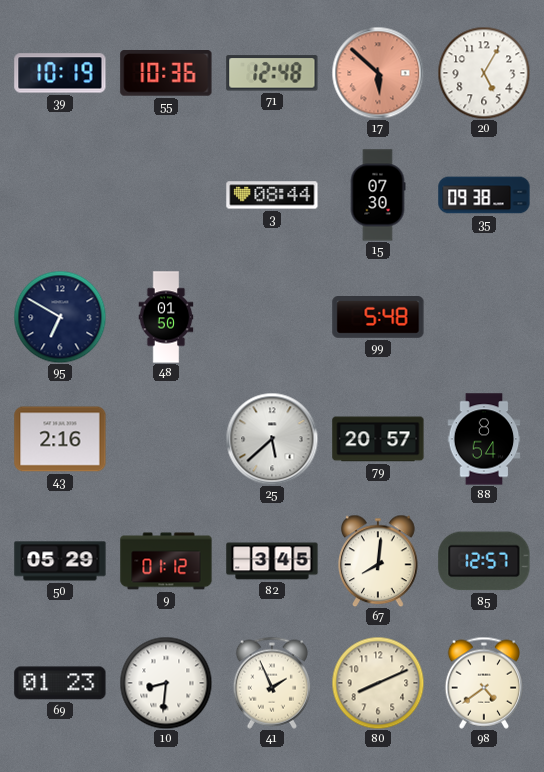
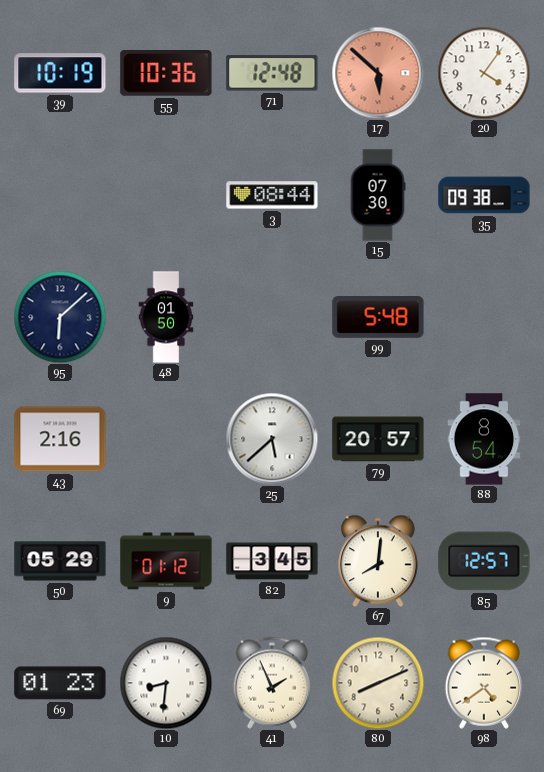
20: 5:05 -> 4:06
95: 6:50 -> 6:08
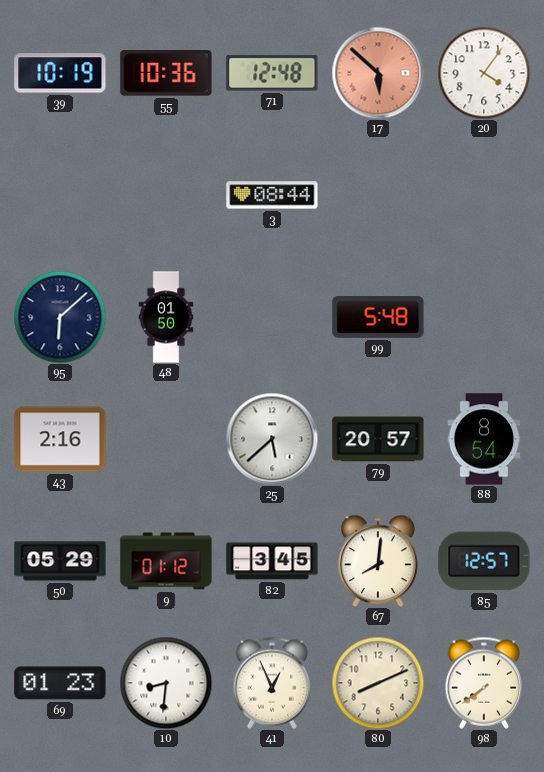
15: 07:30 -> none
35: 09:38 -> none
41: 1:56 -> 12:56
98: 4:39 -> 7:39
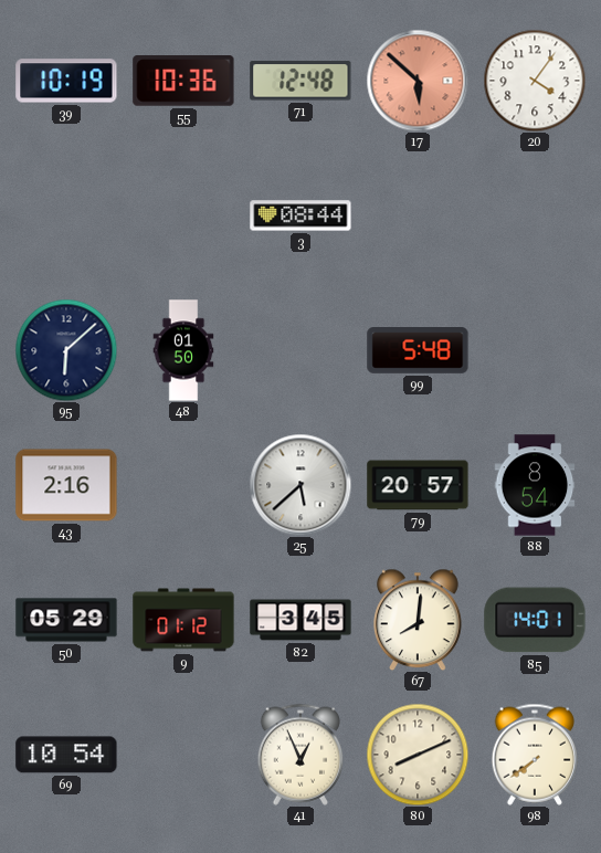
85: 12:57 -> 14:01
69: 01:23 -> 10:54
10: 8:31 -> none
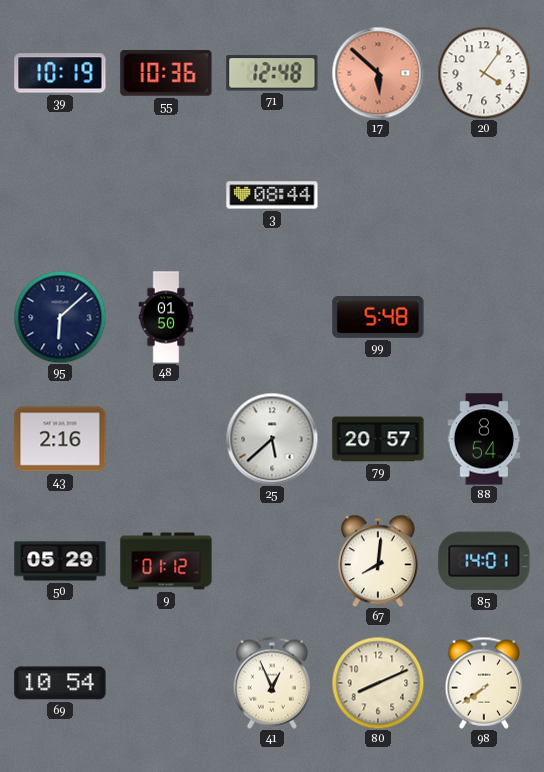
82: 3:45 -> none
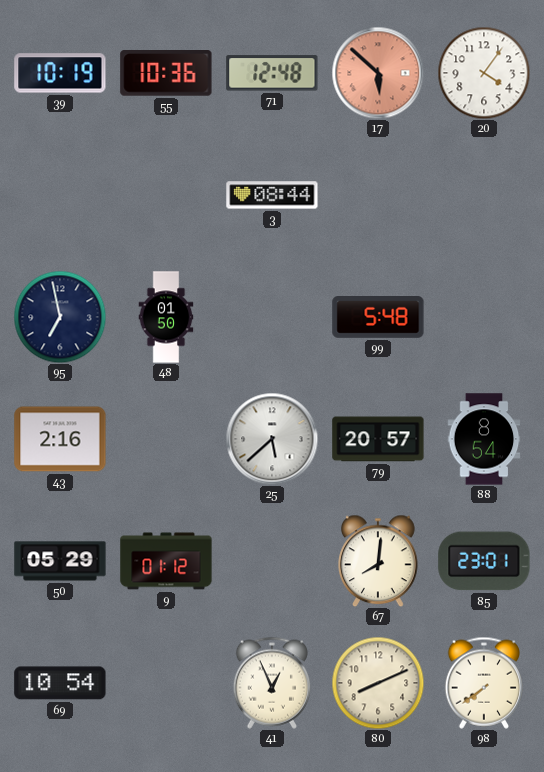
95: 6:08 -> 6:58
85: 14:01 -> 23:01
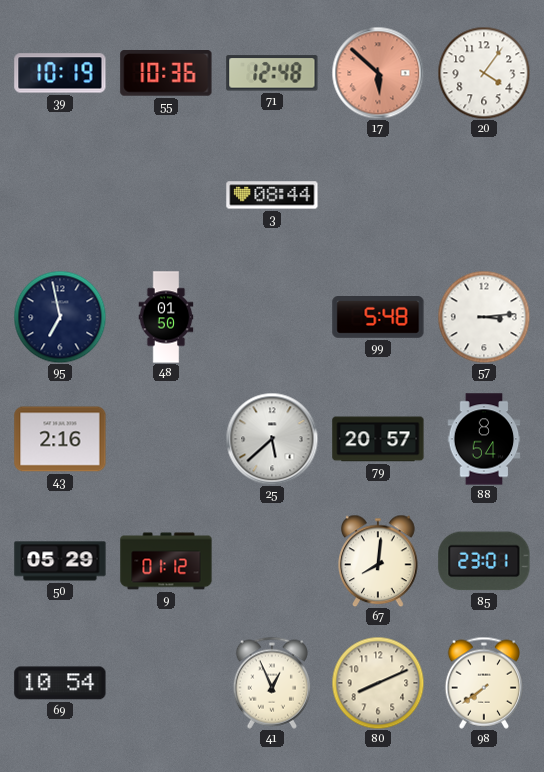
57: none -> 3:14
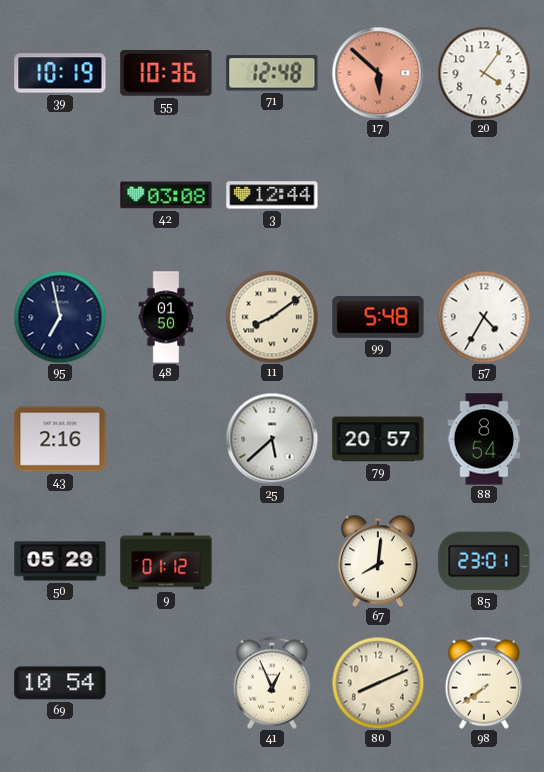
42: none -> 03:08
3: 08:44 -> 12:44
11: none -> 8:09
57: 3:14 -> 4:35
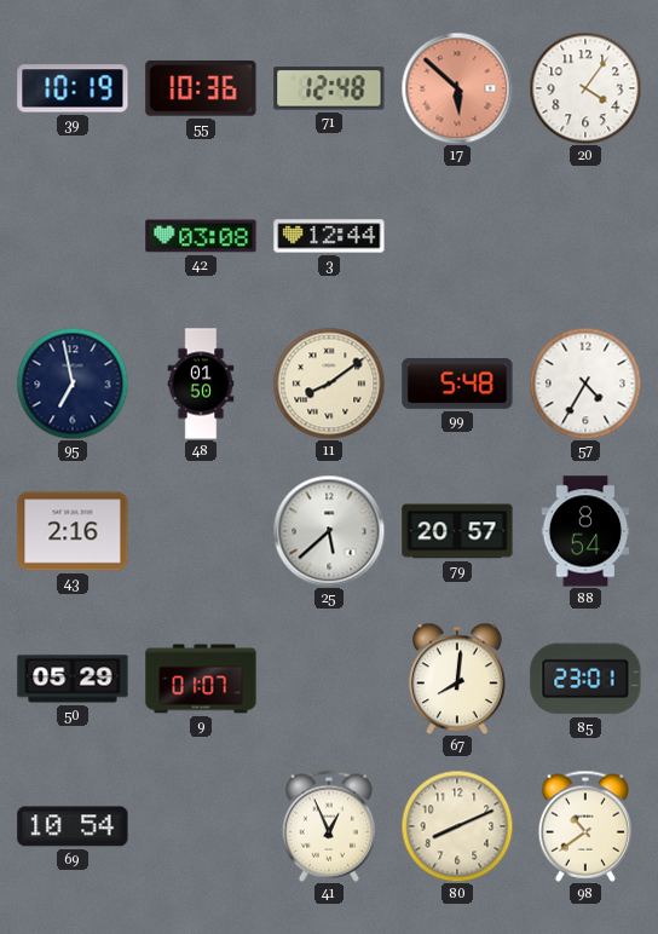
9: 01:12 -> 01:07
98: 7:39 -> 10:39
